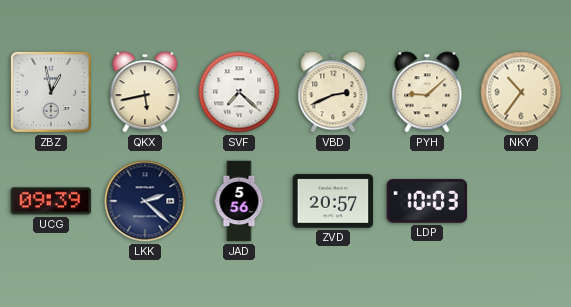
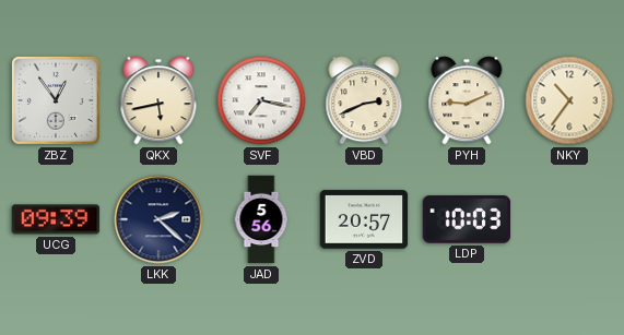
ZBZ: 12:58 -> 12:54
SVF: 7:22 -> 7:17
PYH: 9:08 -> 9:11
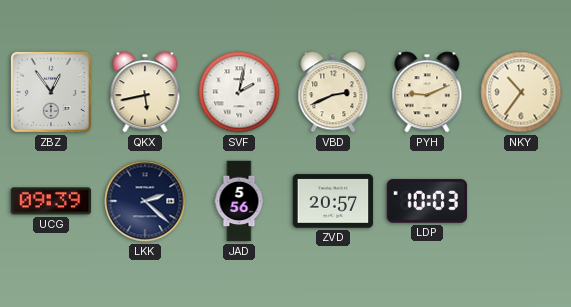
SVF: 7:17 -> 2:02
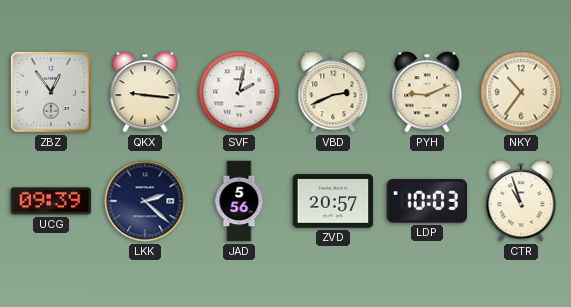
QKX: 5:43 -> 9:16
CTR: none -> 10:57
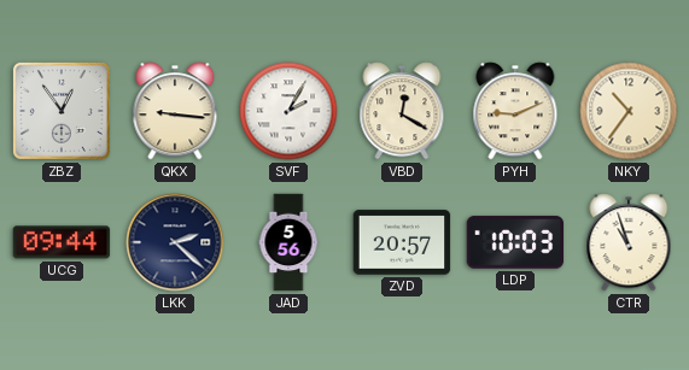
SVF: 2:02 -> 2:05
VBD: 2:41 -> 12:20
UCG: 09:39 -> 09:44
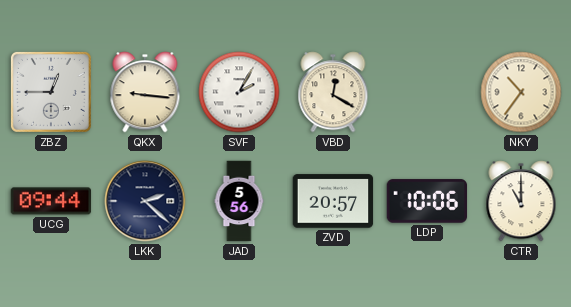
ZBZ: 12:54 -> 12:45
PYH: 9:11 -> none
LDP: 10:03 -> 10:06
CTR: 10:57 -> 11:00
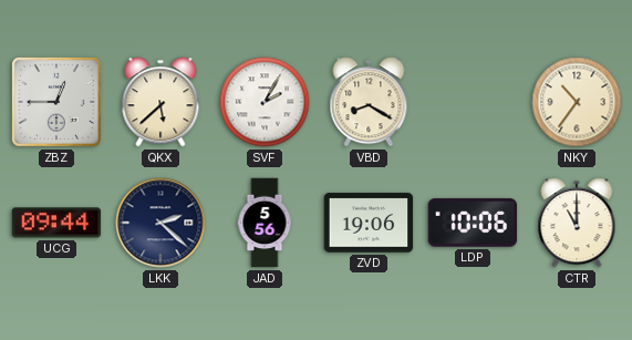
QKX: 9:16 -> 5:38
VBD: 12:20 -> 8:20
ZVD: 20:57 -> 19:06
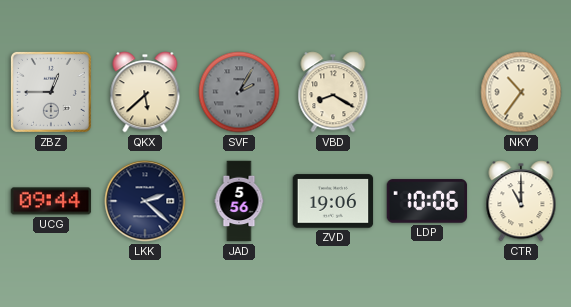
SVF dial: white -> grey
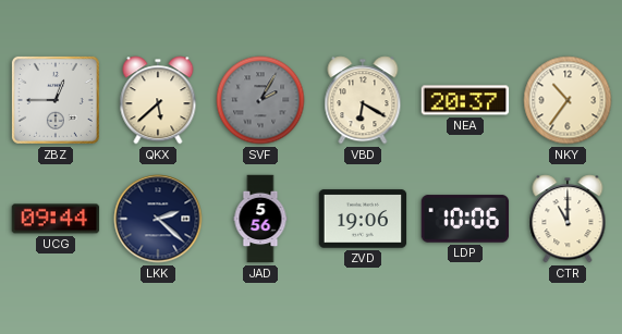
VBD: 8:20 -> 6:20
NEA: none -> 20:37
